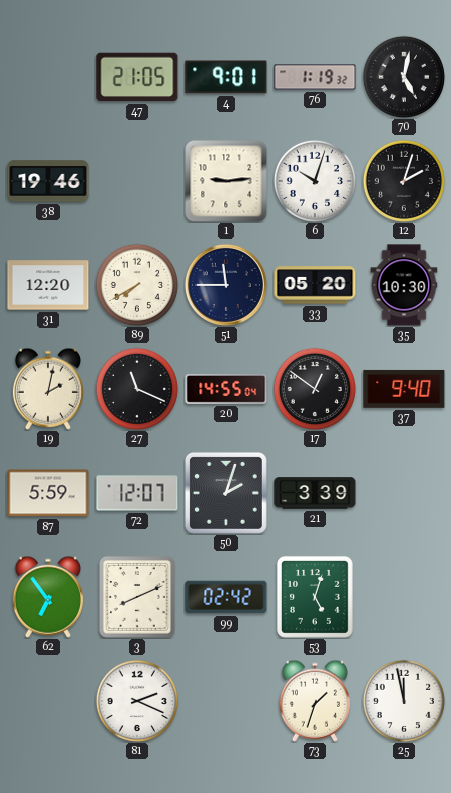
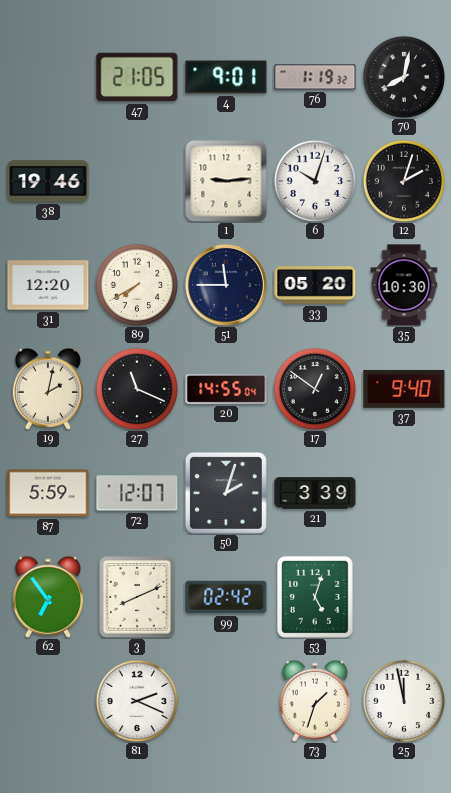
70: 5:02 -> 8:02
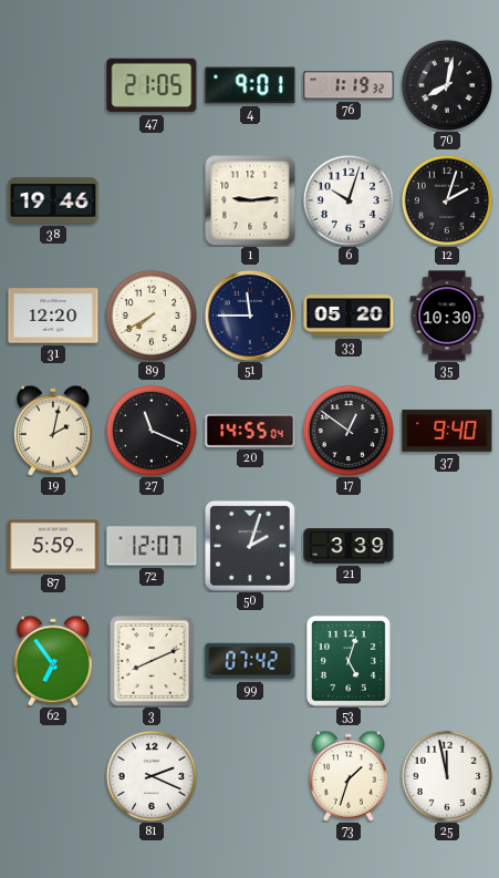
99: 02:42 -> 07:42
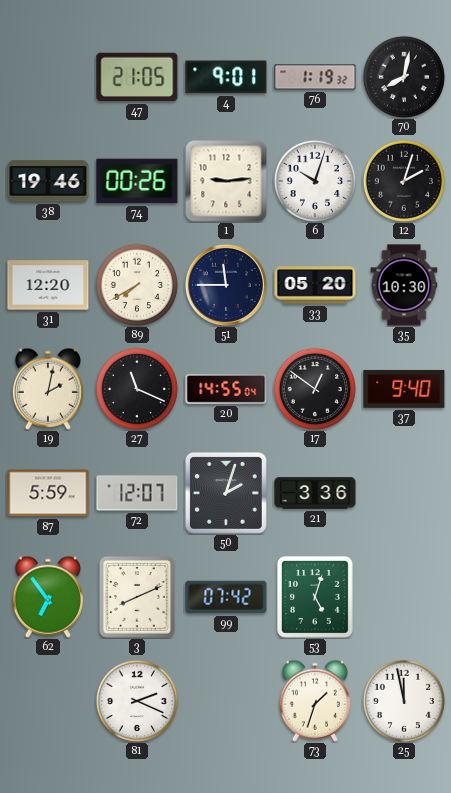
74: none -> 00:26
21: 3:39 -> 3:36
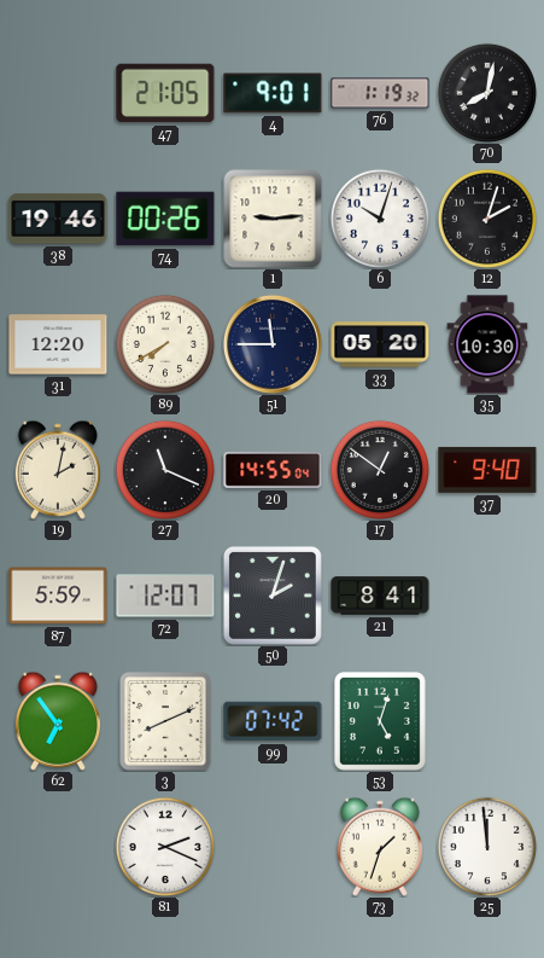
21: 3:36 -> 8:41
25: 11:58 -> 11:59
